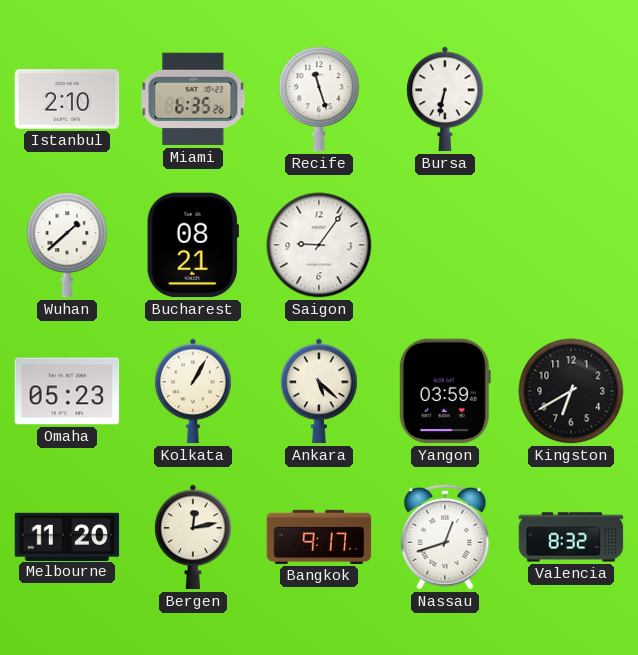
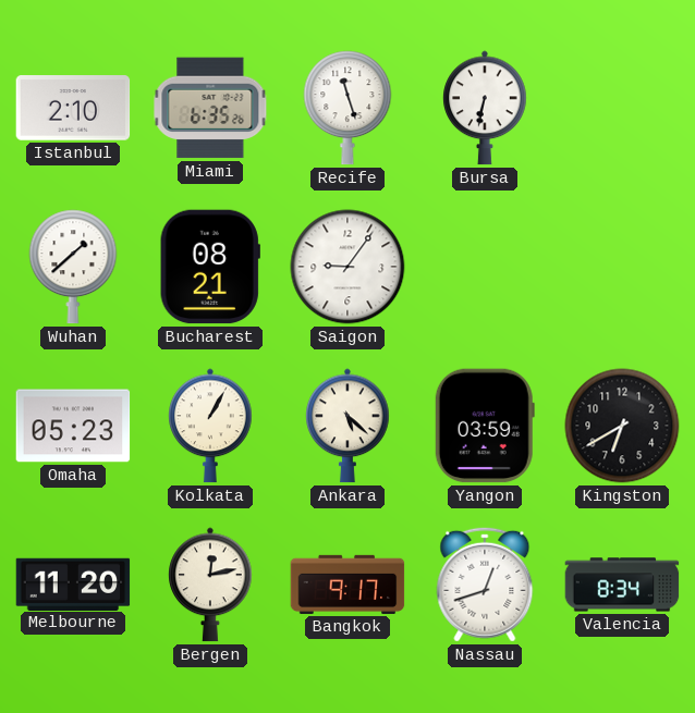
Valencia: 8:32 -> 8:34
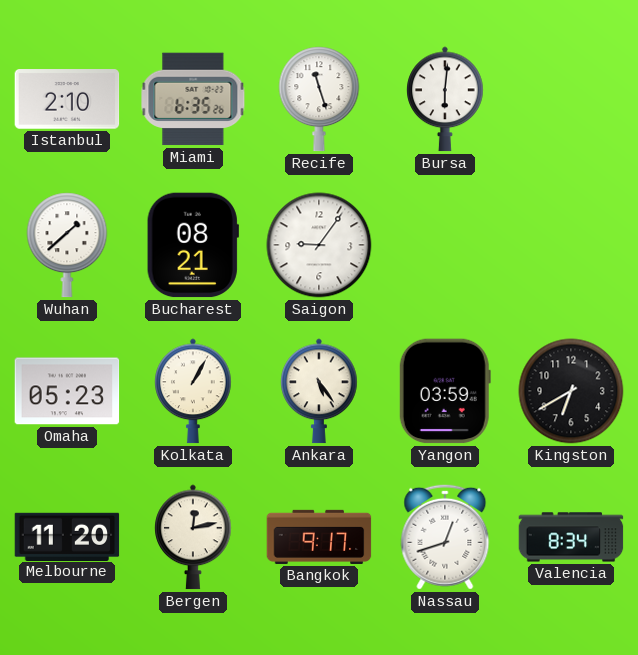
Bursa: 6:32 -> 6:01
Ankara: 5:22 -> 5:24
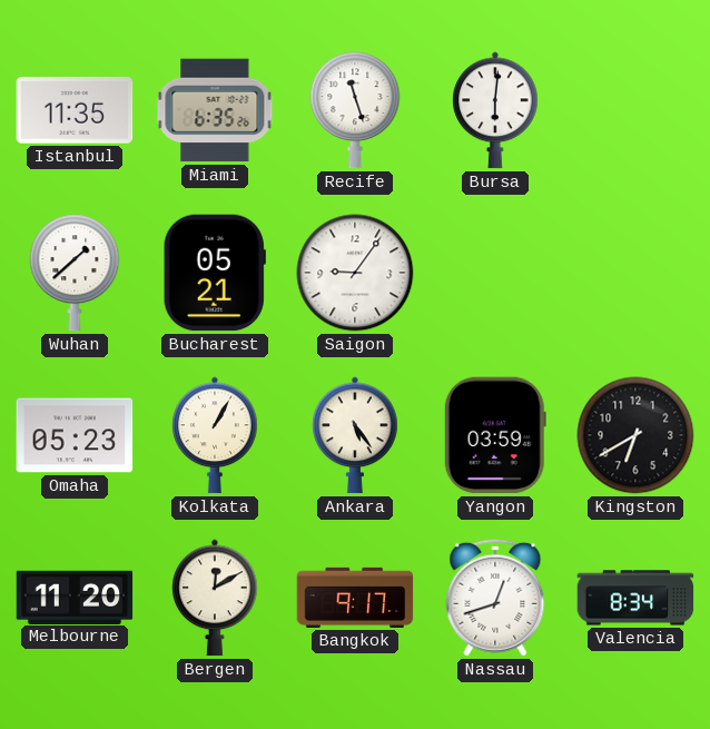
Istanbul: 2:10 -> 11:35
Bucharest: 08:21 -> 05:21
Bergen: 12:13 -> 12:10
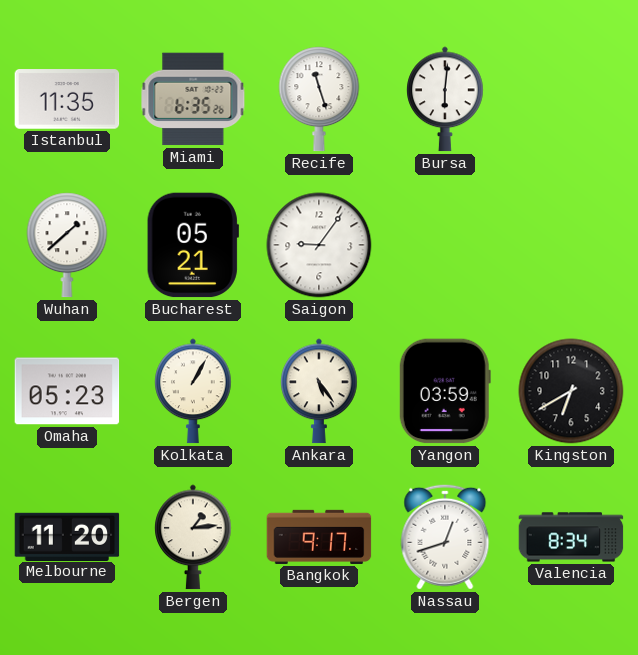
Bergen: 12:10 -> 1:14
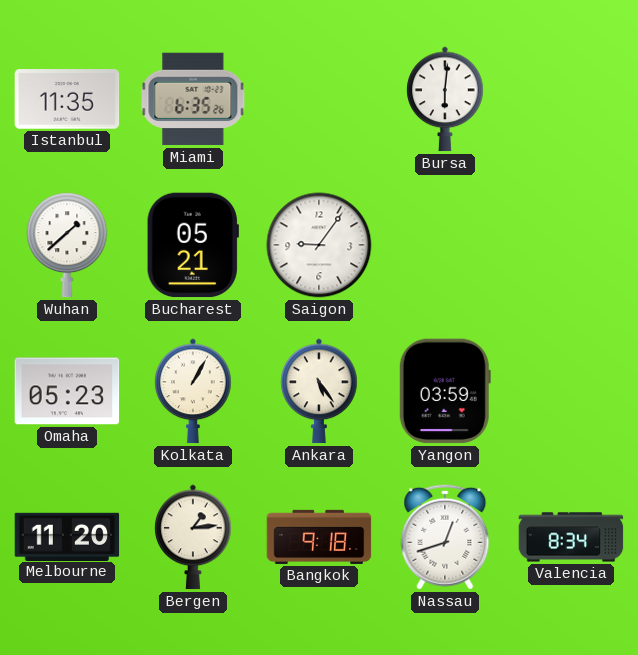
Recife: 11:27 -> none
Kingston: 6:40 -> none
Bangkok: 9:17 -> 9:18
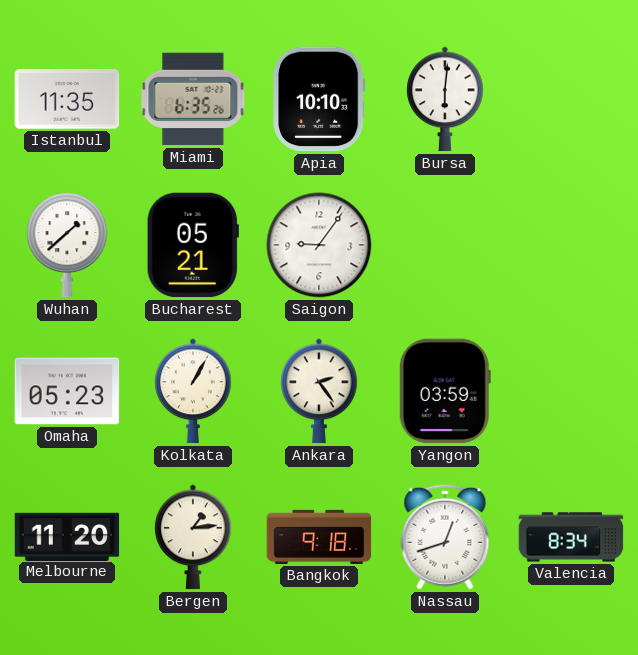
Apia: none -> 10:10
Ankara: 5:24 -> 2:24
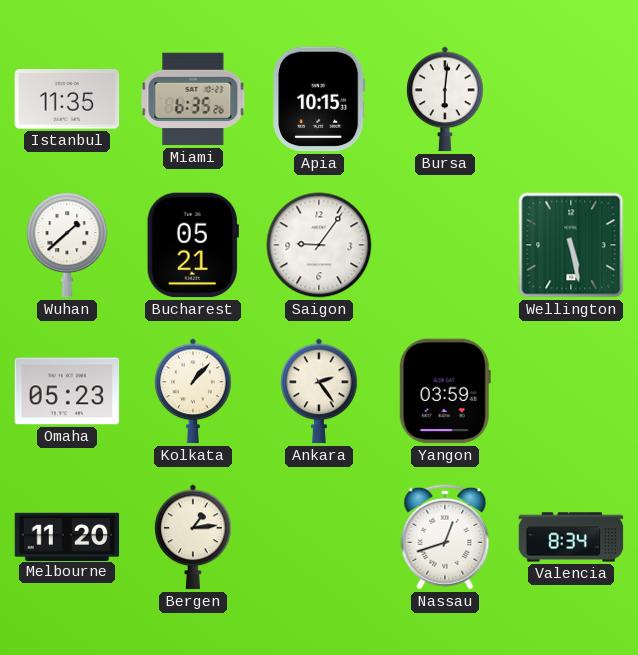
Apia: 10:10 -> 10:15
Wellington: none -> 5:28
Kolkata: 1:05 -> 1:07
Bangkok: 9:18 -> none
